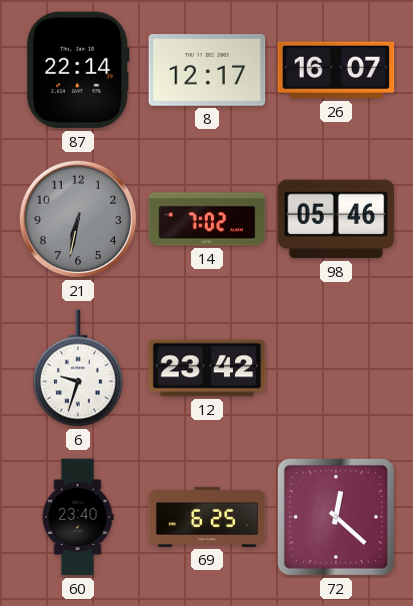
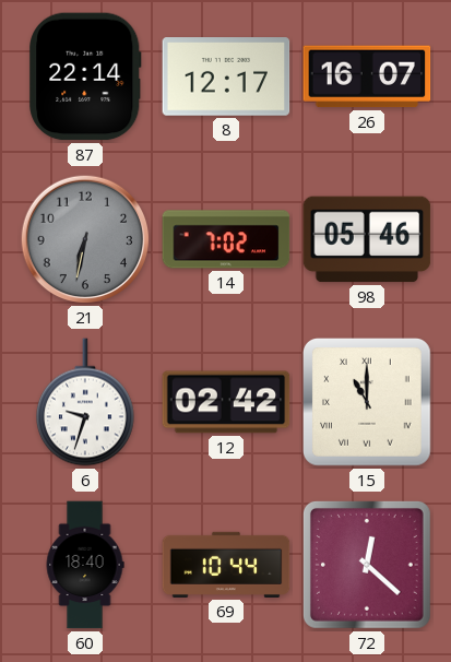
12: 23:42 -> 02:42
15: none -> 11:00
60: 23:40 -> 18:40
69: 6:25 -> 10:44
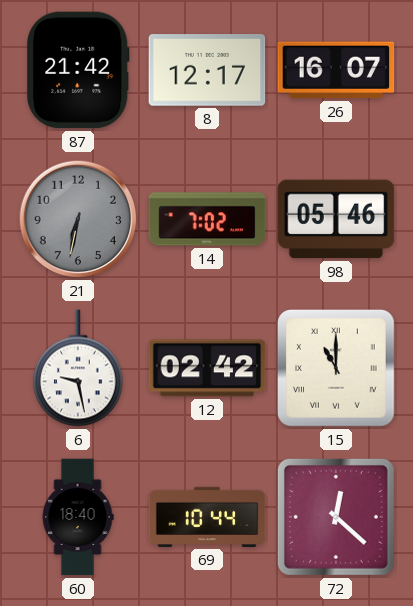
87: 22:14 -> 21:42
6: 9:33 -> 9:28
